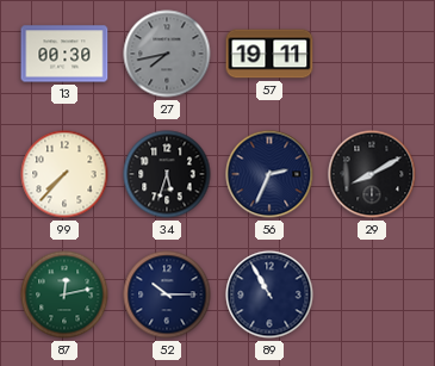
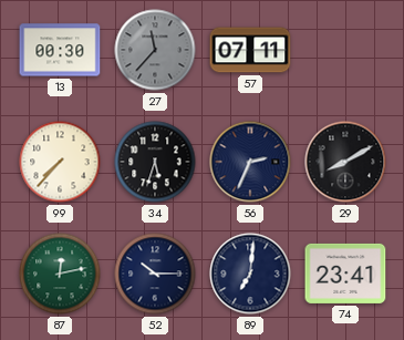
27: 7:43 -> 11:37
57: 19:11 -> 07:11
89: 10:55 -> 7:01
74: none -> 23:41
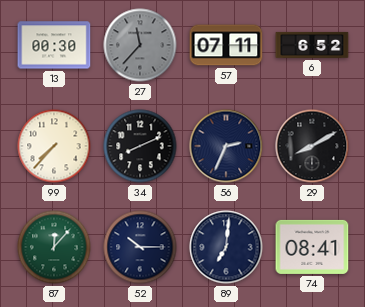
6: none -> 6:52
34: 5:33 -> 8:11
87: 12:13 -> 12:07
74: 23:41 -> 08:41
